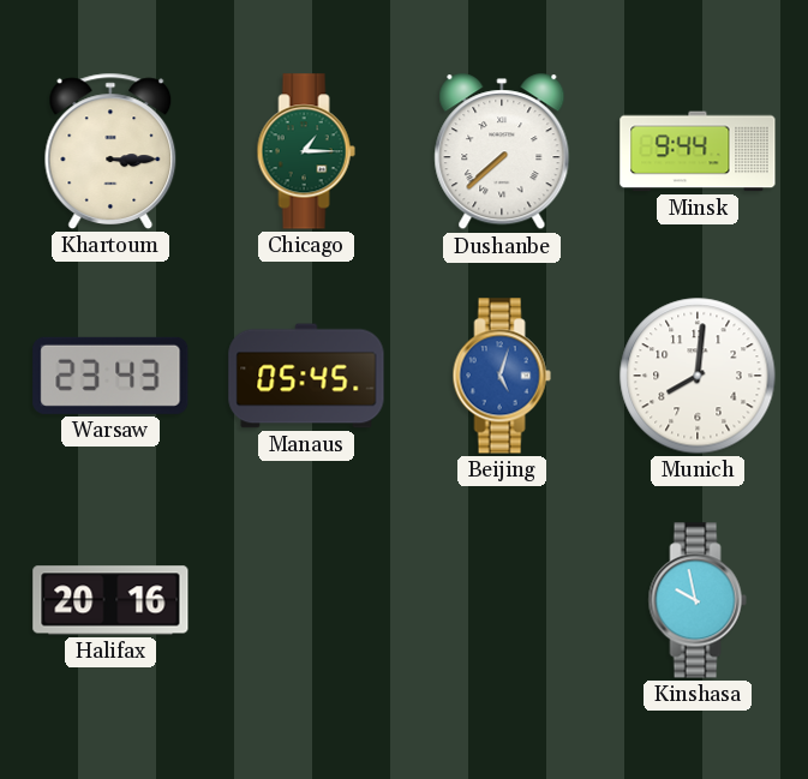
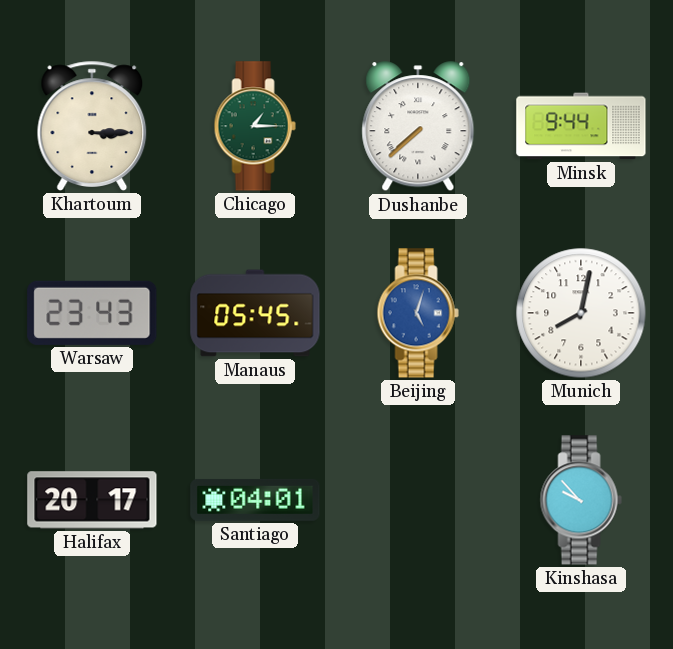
Munich: 8:01 -> 8:02
Halifax: 20:16 -> 20:17
Santiago: none -> 04:01
Kinshasa: 9:58 -> 9:53
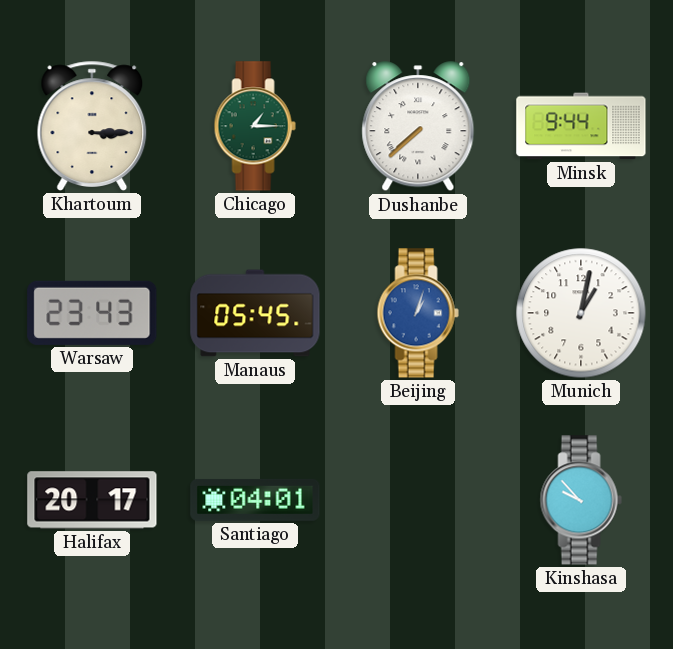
Beijing: 5:03 -> 1:03
Munich: 8:02 -> 1:02
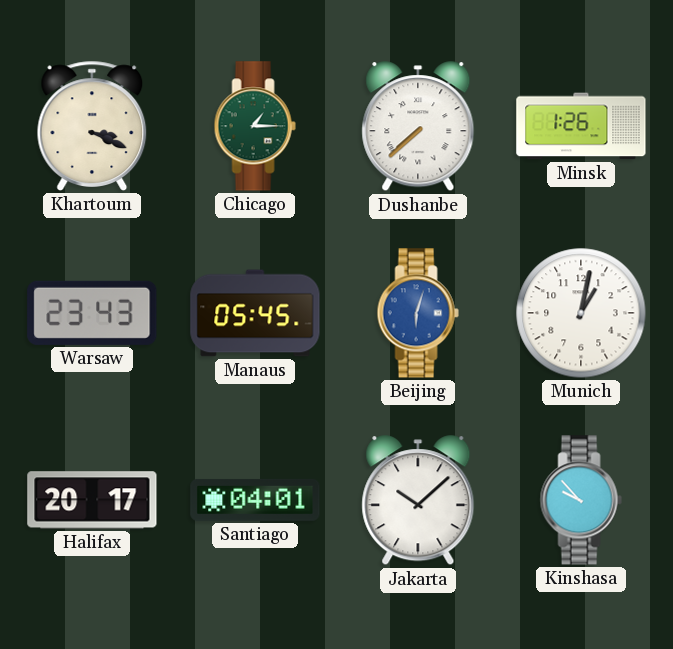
Khartoum: 3:15 -> 3:19
Minsk: 9:44 -> 1:26
Beijing: 1:03 -> 6:03
Jakarta: none -> 10:08
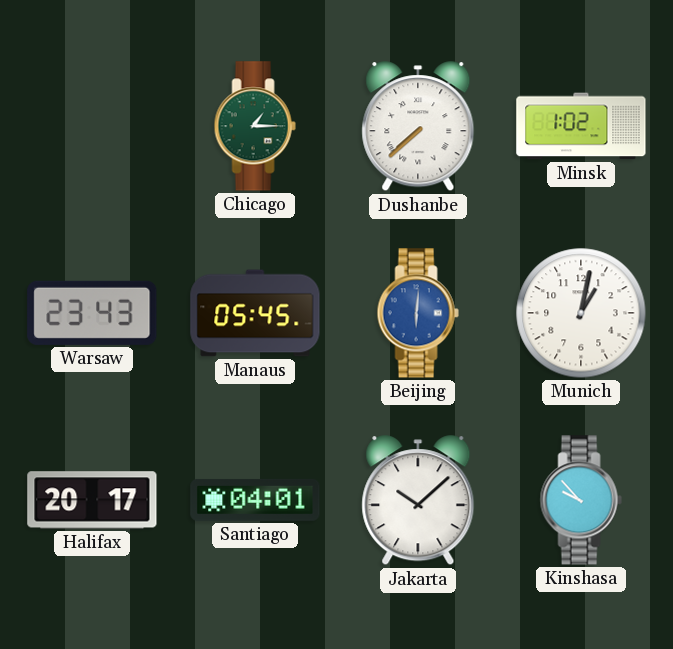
Khartoum: 3:19 -> none
Minsk: 1:26 -> 1:02
Beijing: 6:03 -> 6:01
